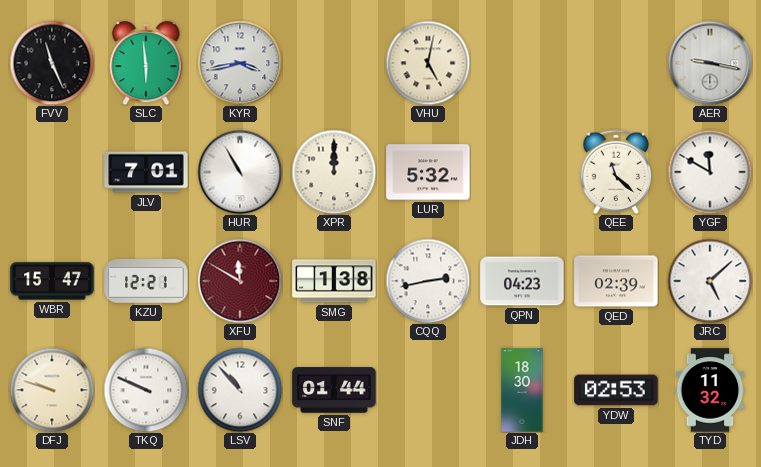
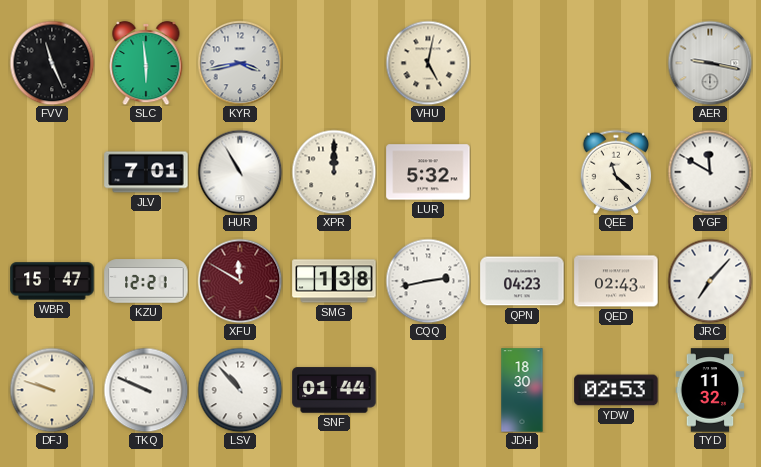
QED: 02:39 -> 02:43
JRC: 5:08 -> 7:07
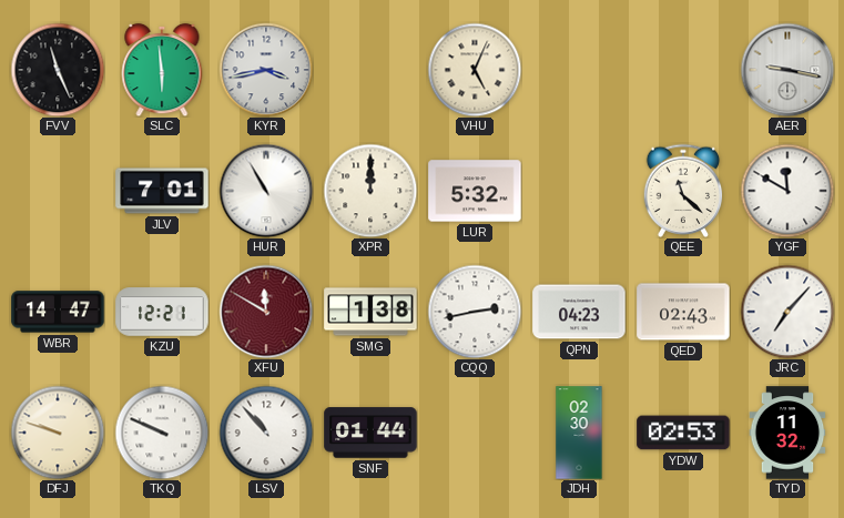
VHU: 5:02 -> 5:04
WBR: 15:47 -> 14:47
JDH: 18:30 -> 02:30
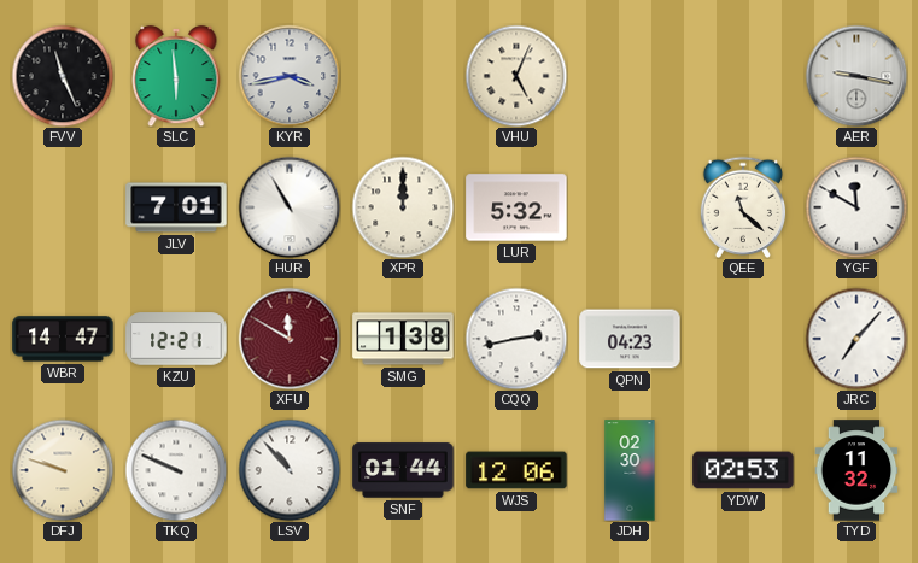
QED: 02:43 -> none
WJS: none -> 12:06
